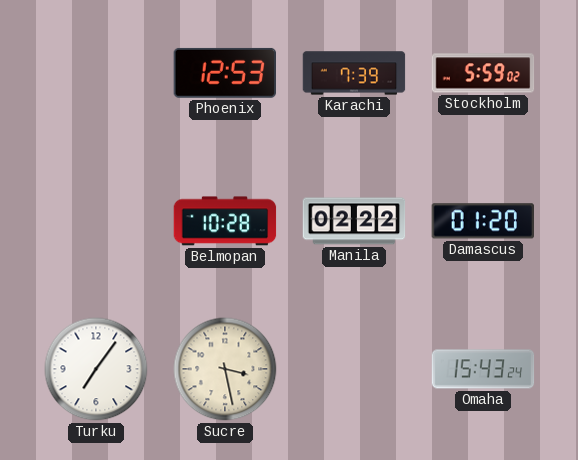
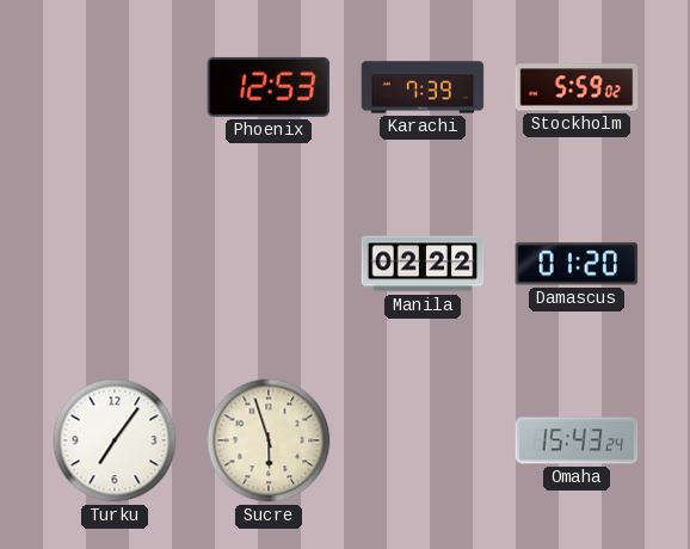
Belmopan: 10:28 -> none
Sucre: 3:28 -> 5:57
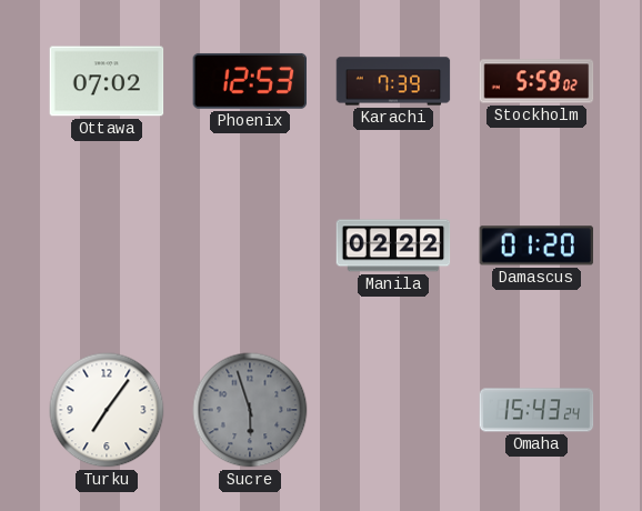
Ottawa: none -> 07:02
Sucre dial: cream -> grey
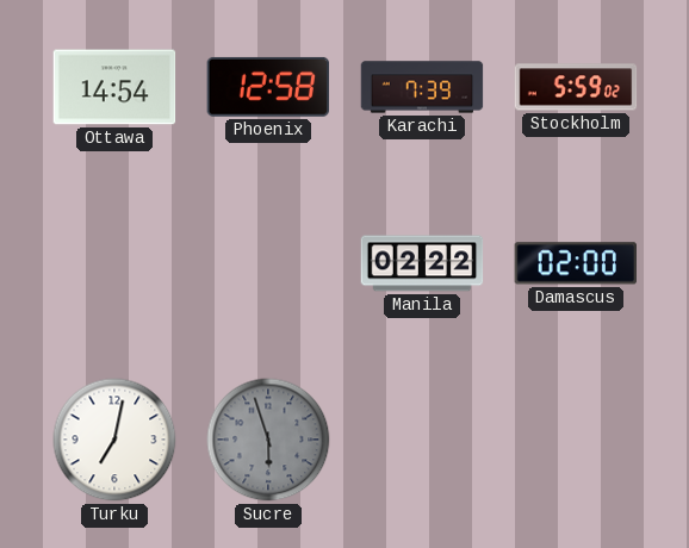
Ottawa: 07:02 -> 14:54
Phoenix: 12:53 -> 12:58
Damascus: 01:20 -> 02:00
Turku: 7:06 -> 7:02
Omaha: 15:43 -> none
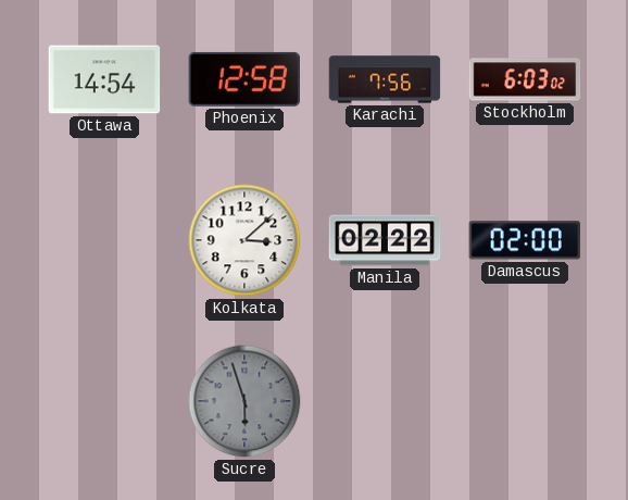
Karachi: 7:39 -> 7:56
Stockholm: 5:59 -> 6:03
Kolkata: none -> 3:08
Turku: 7:02 -> none
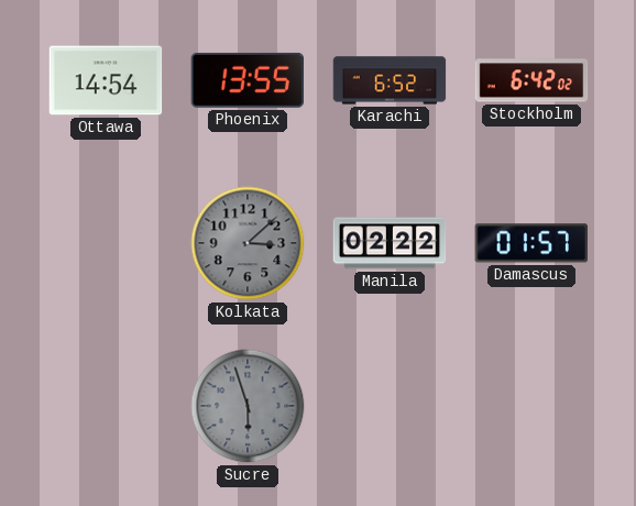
Phoenix: 12:58 -> 13:55
Karachi: 7:56 -> 6:52
Stockholm: 6:03 -> 6:42
Kolkata dial: white -> grey
Damascus: 02:00 -> 01:57
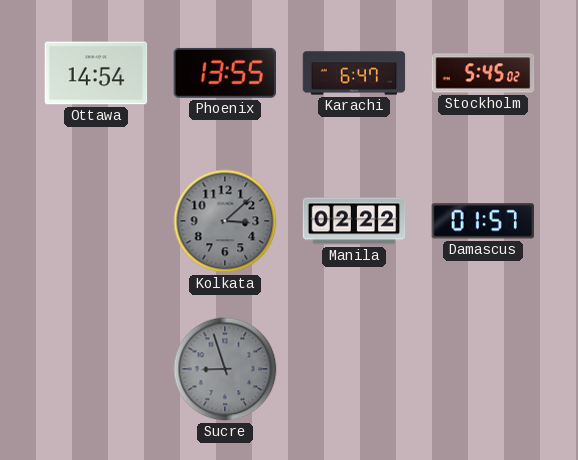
Karachi: 6:52 -> 6:47
Stockholm: 6:42 -> 5:45
Sucre: 5:57 -> 8:57
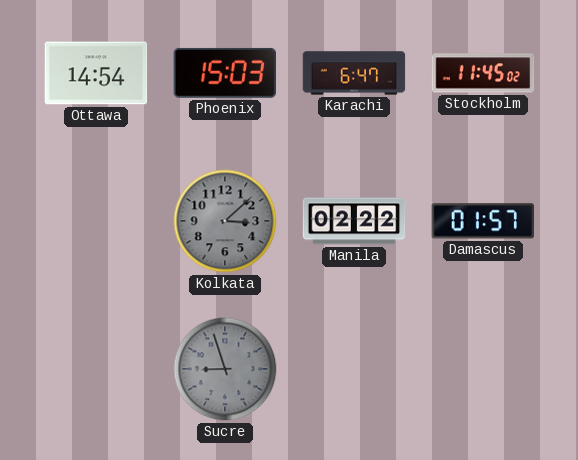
Phoenix: 13:55 -> 15:03
Stockholm: 5:45 -> 11:45
